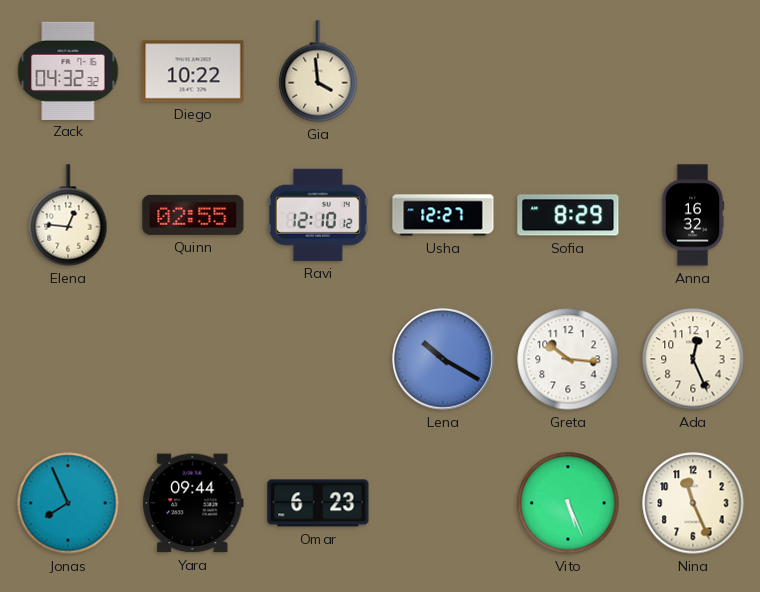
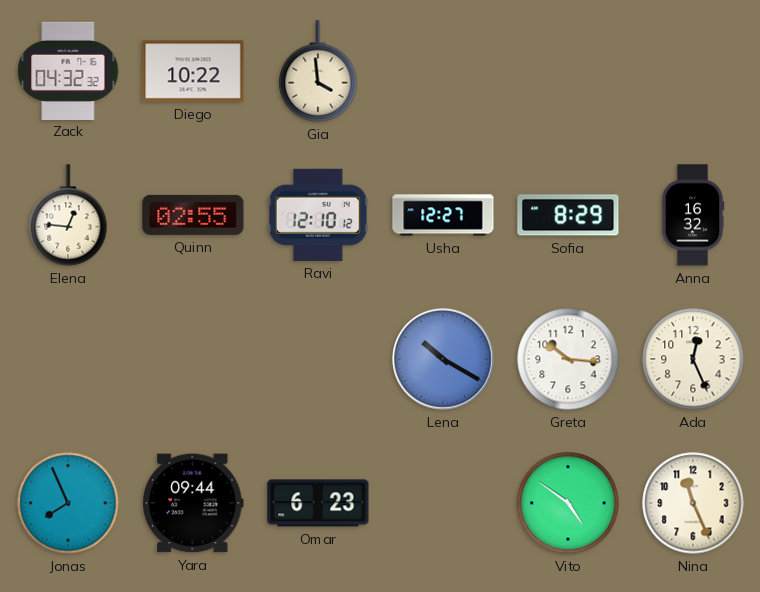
Vito: 5:26 -> 4:51
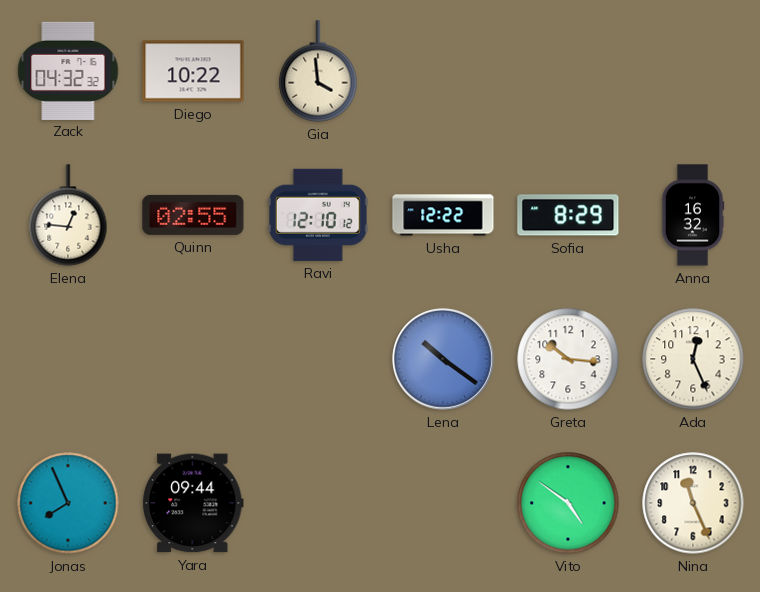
Usha: 12:27 -> 12:22
Lena: 10:20 -> 10:21
Omar: 6:23 -> none
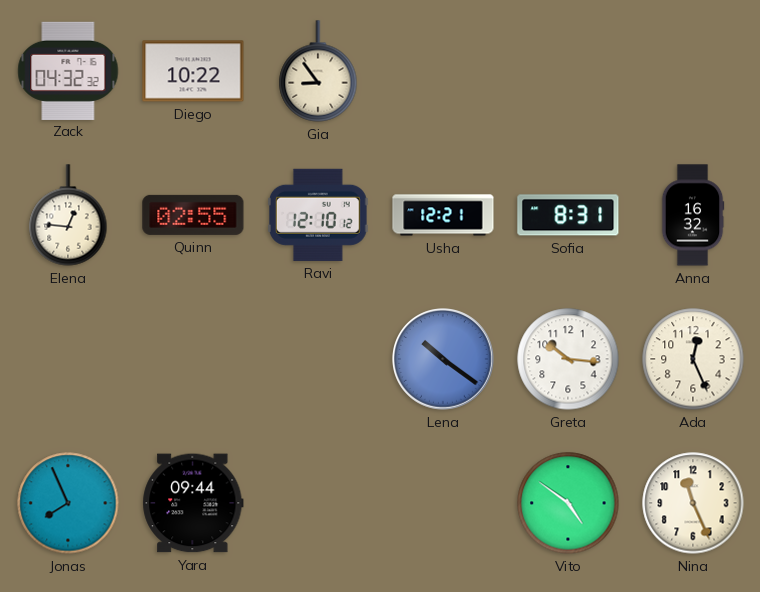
Gia: 3:59 -> 8:54
Usha: 12:22 -> 12:21
Sofia: 8:29 -> 8:31
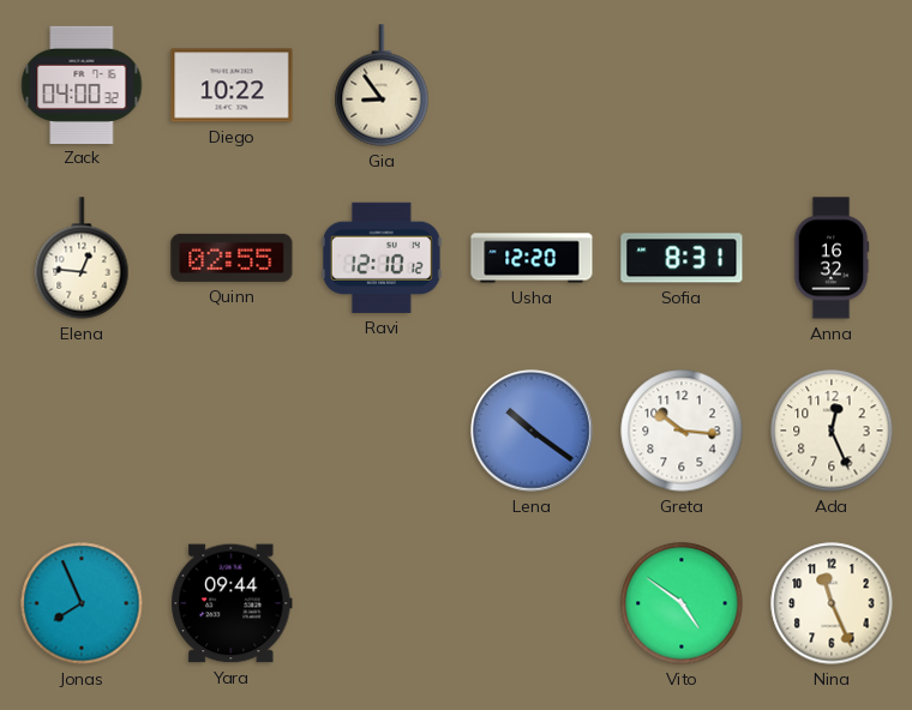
Zack: 04:32 -> 04:00
Usha: 12:21 -> 12:20
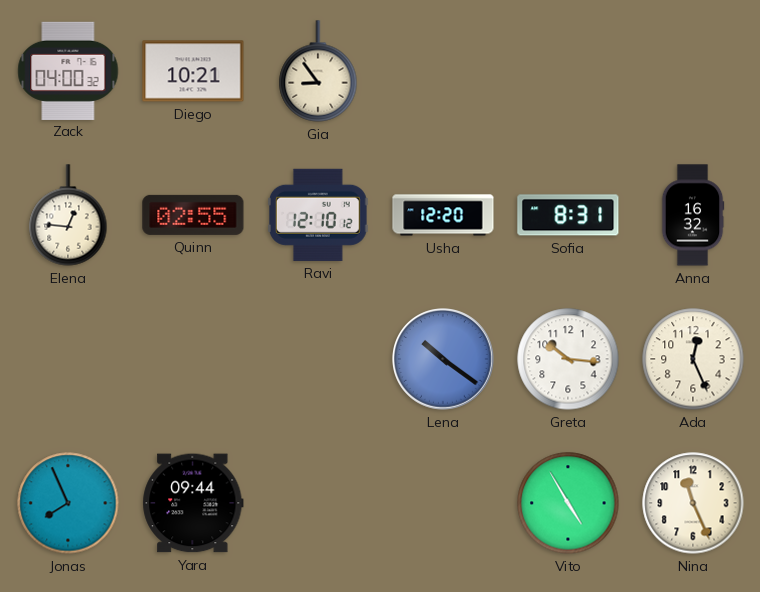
Diego: 10:22 -> 10:21
Vito: 4:51 -> 4:55
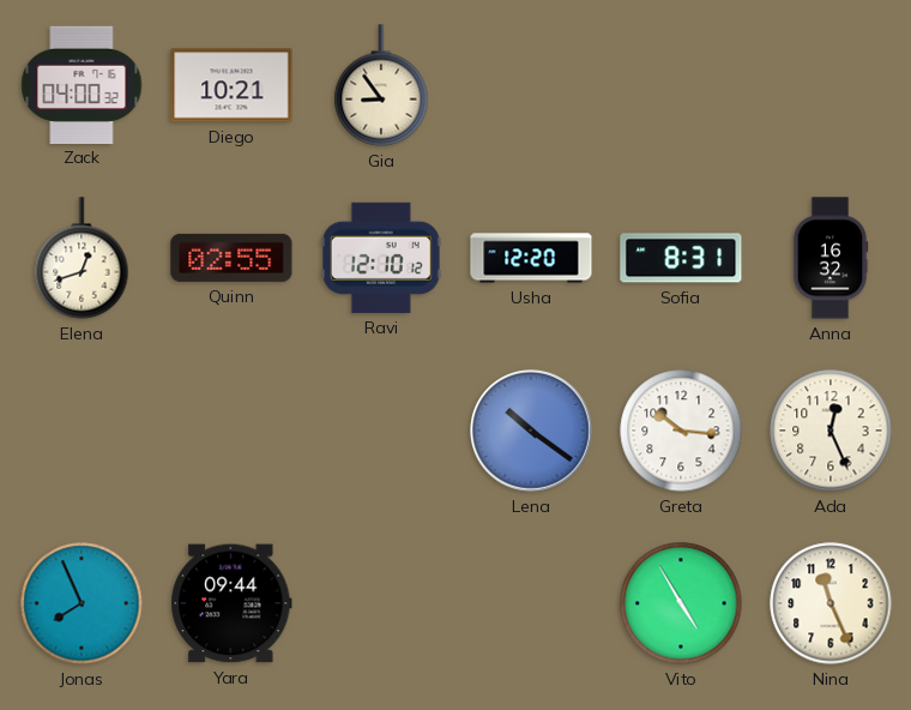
Elena: 12:46 -> 12:42
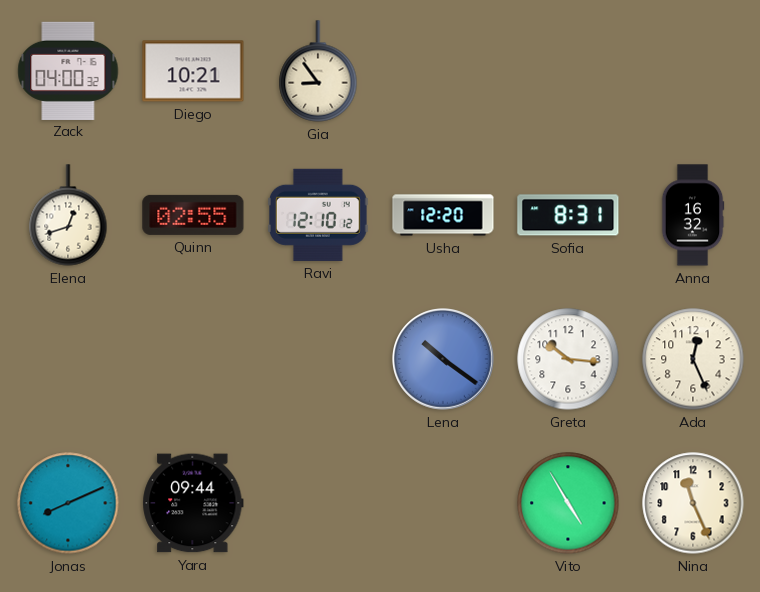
Jonas: 7:56 -> 8:11
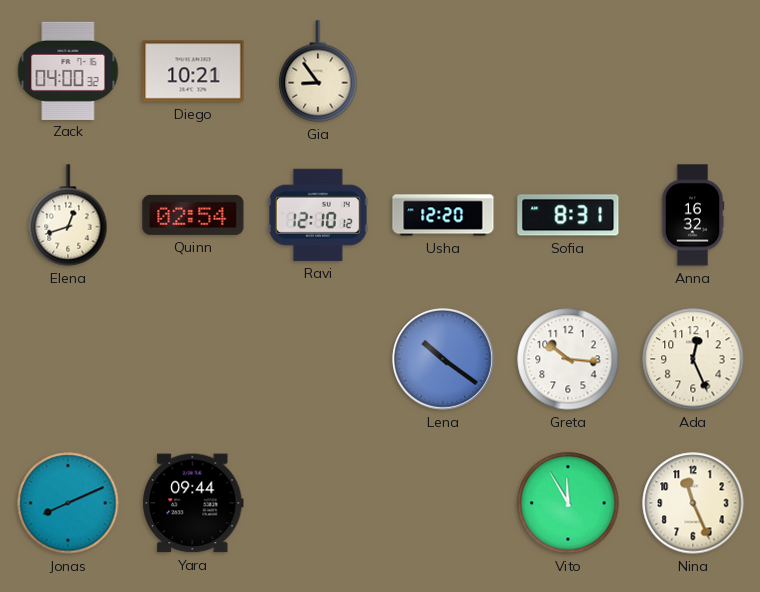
Quinn: 02:55 -> 02:54
Vito: 4:55 -> 11:55
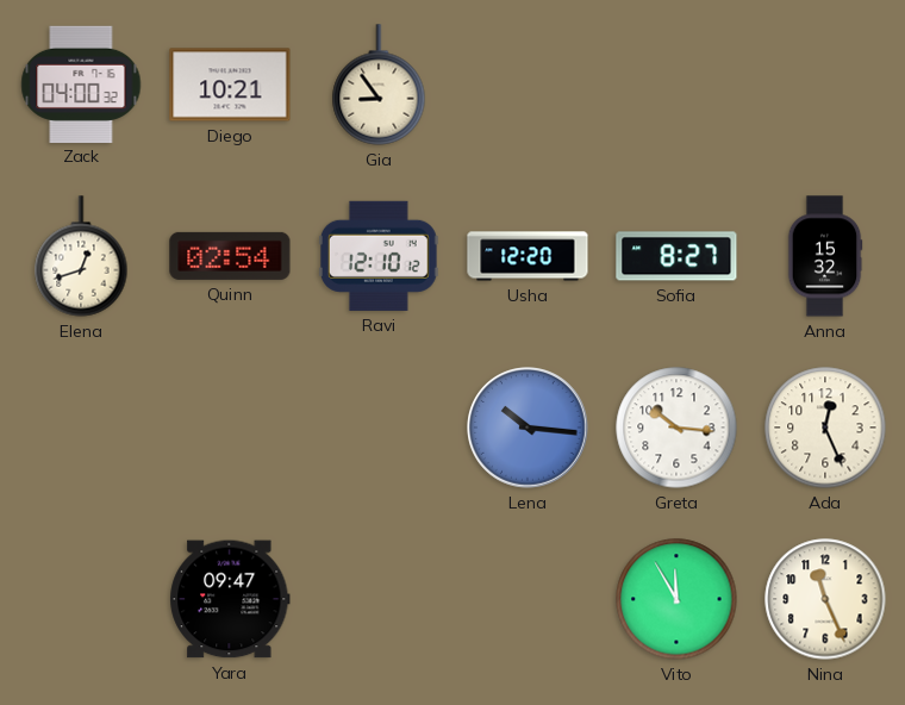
Sofia: 8:31 -> 8:27
Anna: 16:32 -> 15:32
Lena: 10:21 -> 10:16
Jonas: 8:11 -> none
Yara: 09:44 -> 09:47
